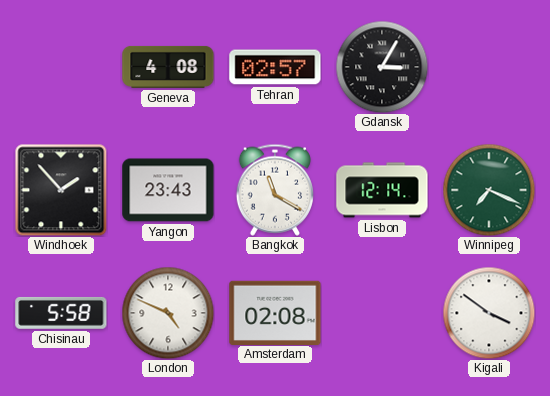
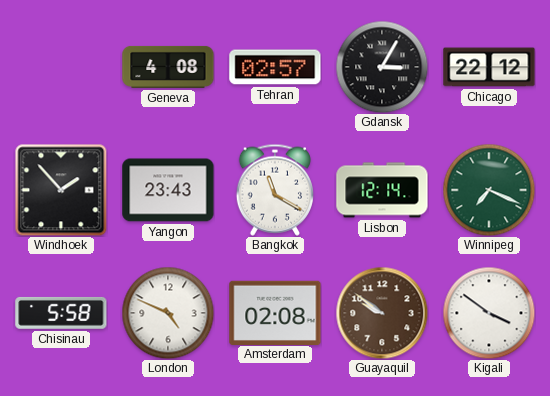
Chicago: none -> 22:12
Guayaquil: none -> 9:51
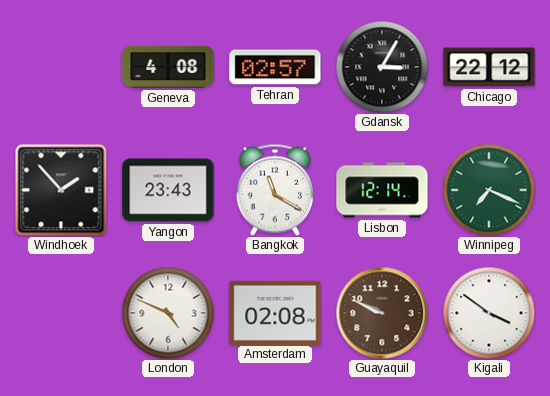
Chisinau: 5:58 -> none
Guayaquil: 9:51 -> 9:49
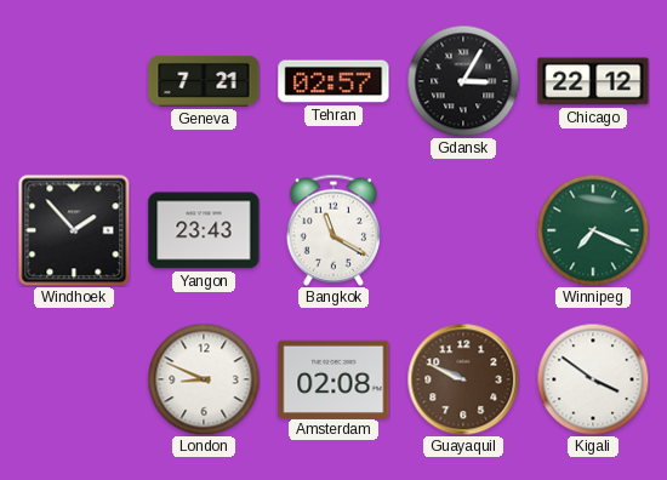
Geneva: 4:08 -> 7:21
Lisbon: 12:14 -> none
London: 4:49 -> 8:49
